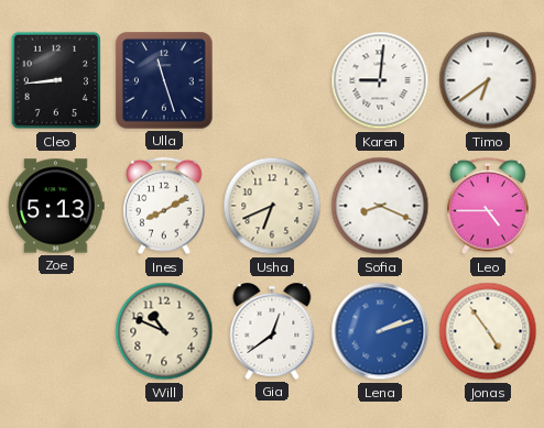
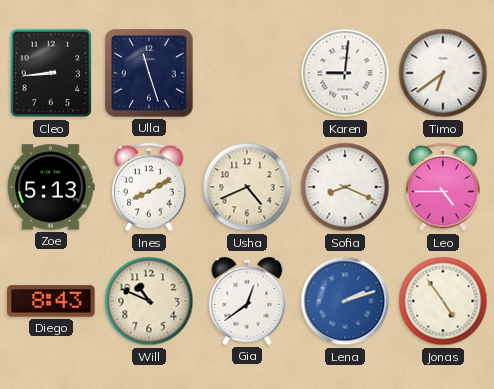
Usha: 6:41 -> 4:41
Diego: none -> 8:43
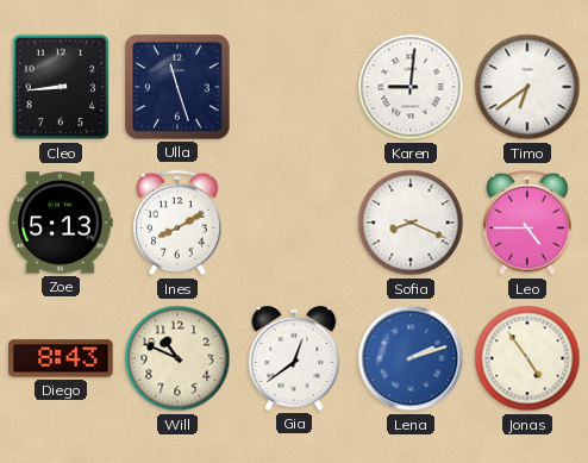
Usha: 4:41 -> none
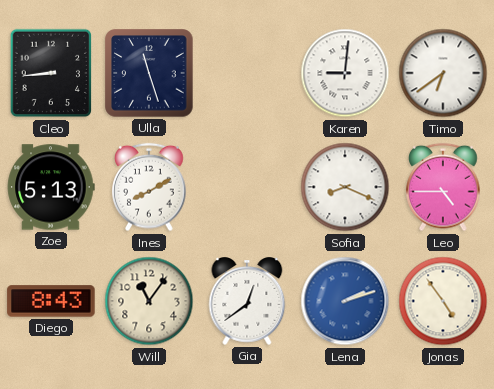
Will: 10:49 -> 11:06
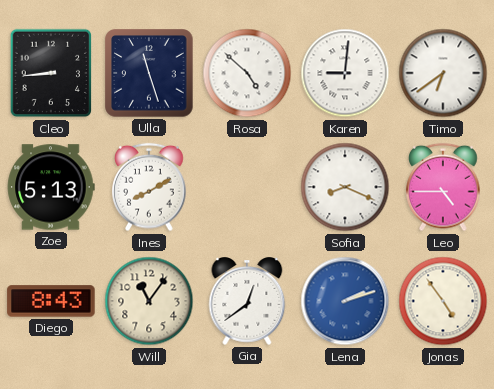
Rosa: none -> 4:52
